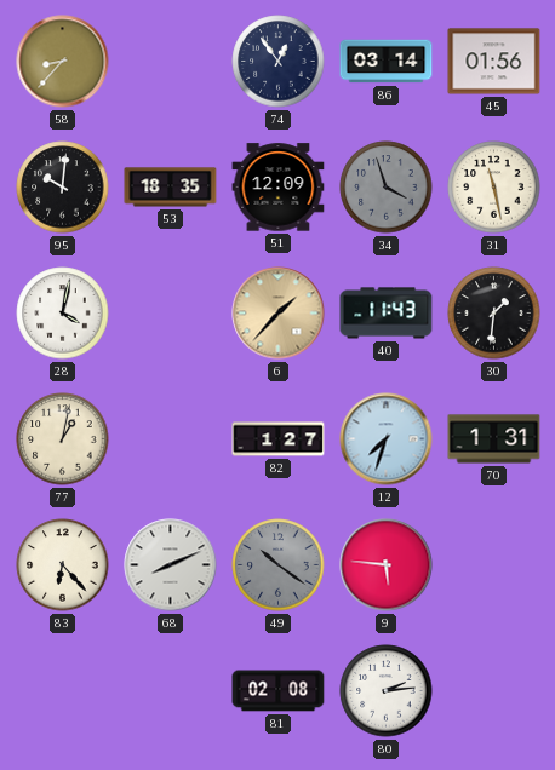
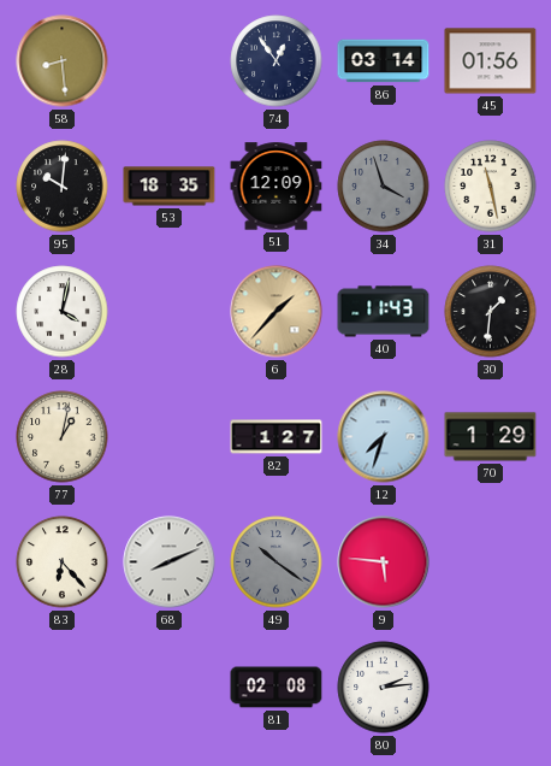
58: 8:37 -> 8:29
70: 1:31 -> 1:29
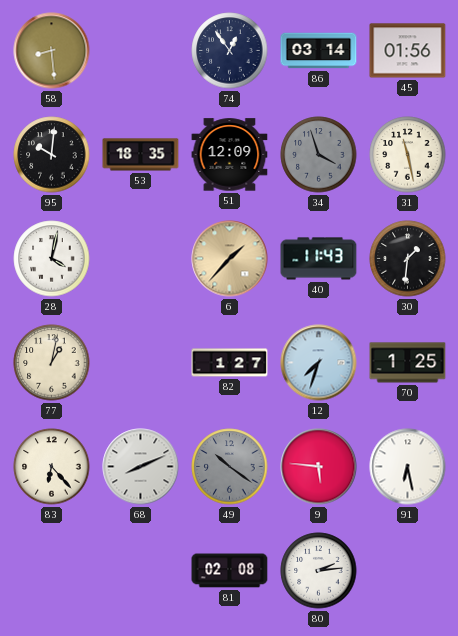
70: 1:29 -> 1:25
91: none -> 6:28
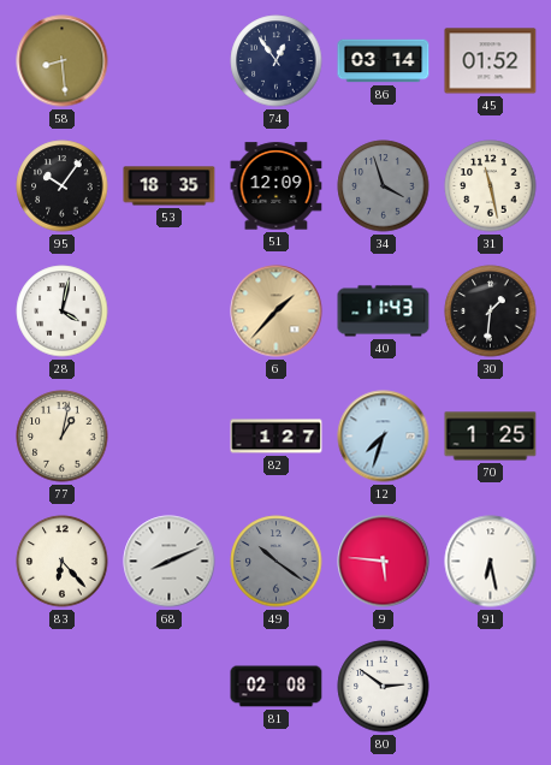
45: 01:56 -> 01:52
95: 10:01 -> 10:06
80: 2:14 -> 2:51
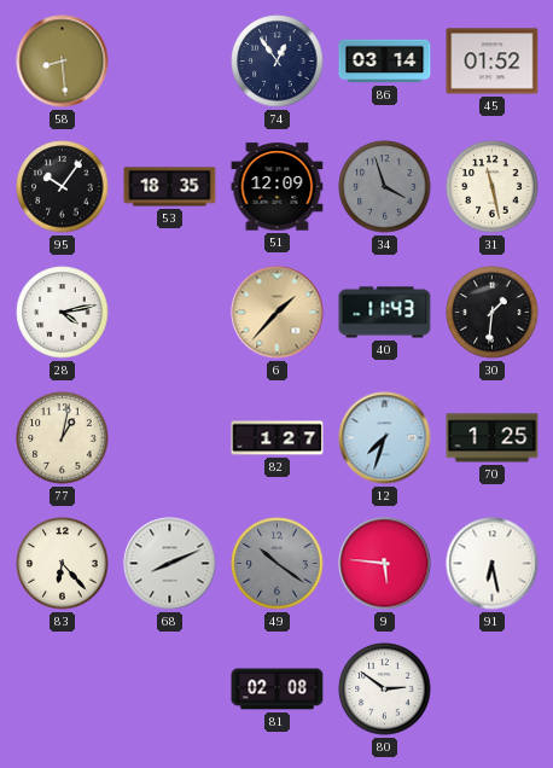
28: 4:02 -> 4:13
